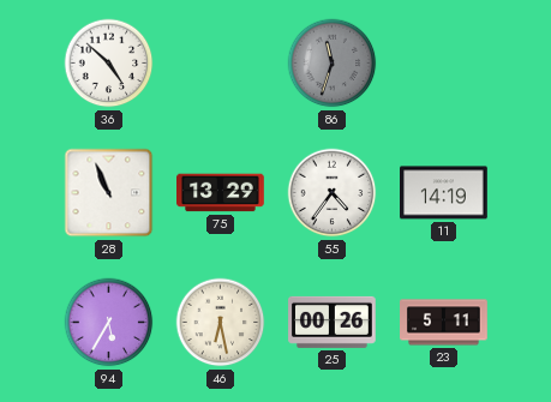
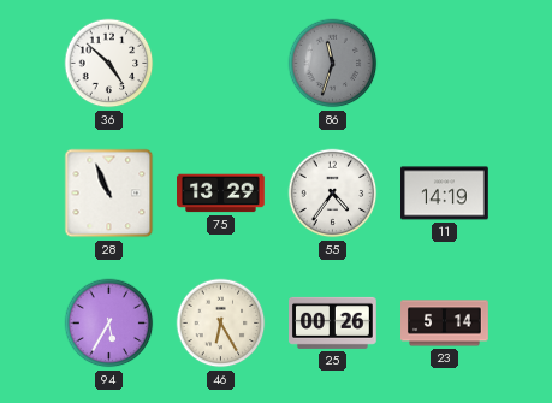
46: 6:28 -> 6:25
23: 5:11 -> 5:14
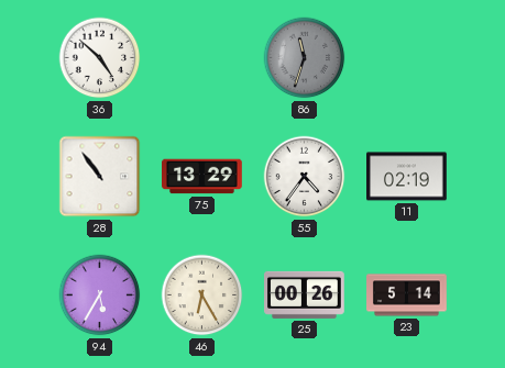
28: 10:56 -> 10:54
11: 14:19 -> 02:19
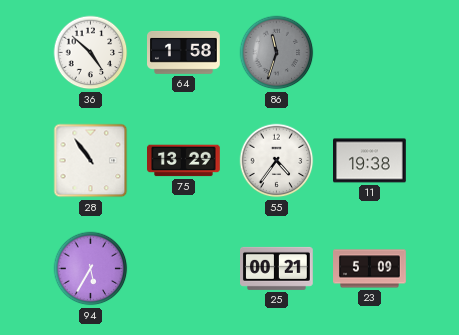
64: none -> 1:58
11: 02:19 -> 19:38
46: 6:25 -> none
25: 00:26 -> 00:21
23: 5:14 -> 5:09
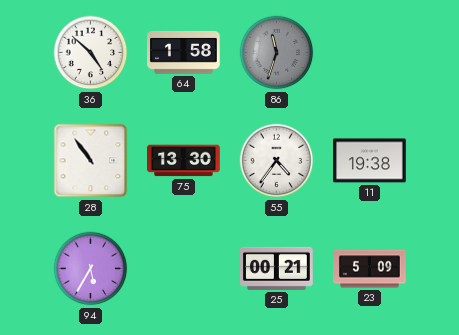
75: 13:29 -> 13:30
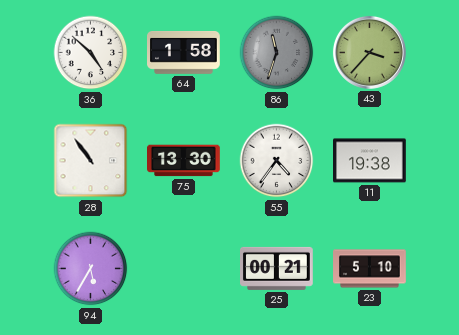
43: none -> 3:37
23: 5:09 -> 5:10
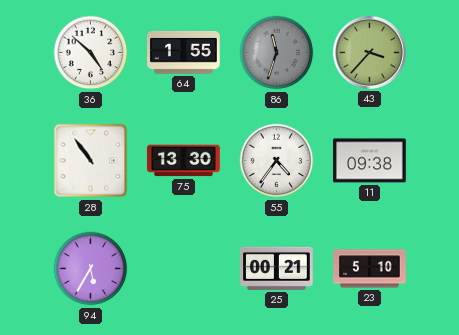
64: 1:58 -> 1:55
11: 19:38 -> 09:38
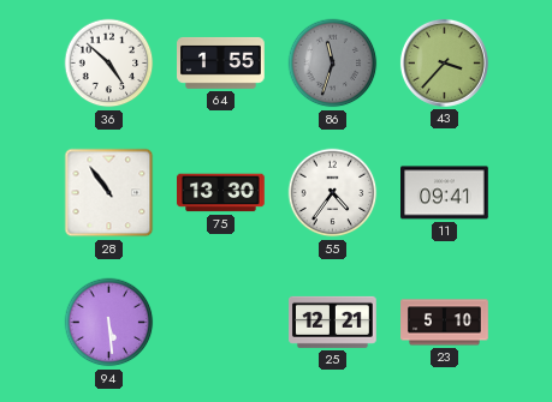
11: 09:38 -> 09:41
94: 5:35 -> 5:29
25: 00:21 -> 12:21
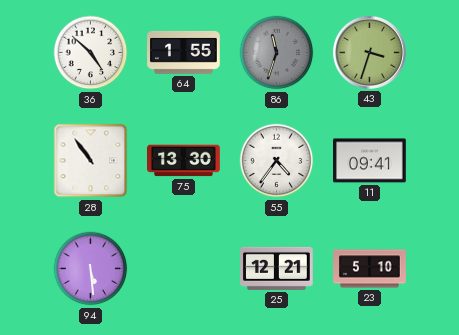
43: 3:37 -> 3:33
